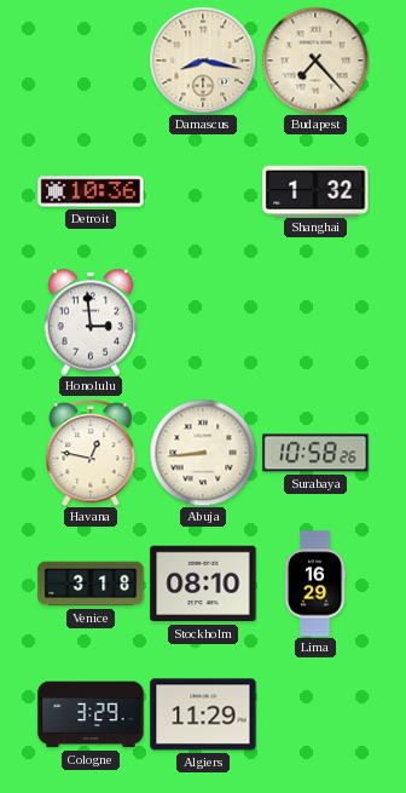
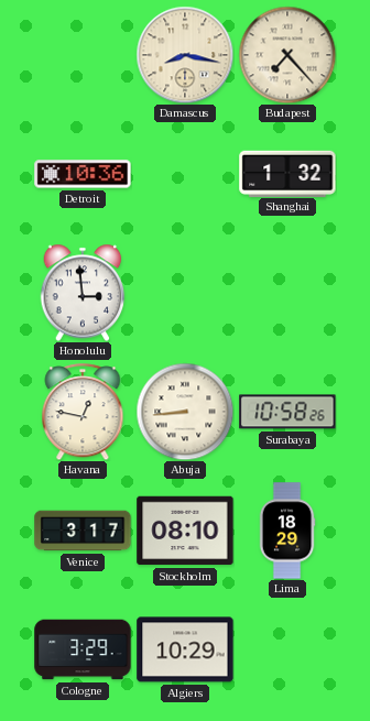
Venice: 3:18 -> 3:17
Lima: 16:29 -> 18:29
Algiers: 11:29 -> 10:29
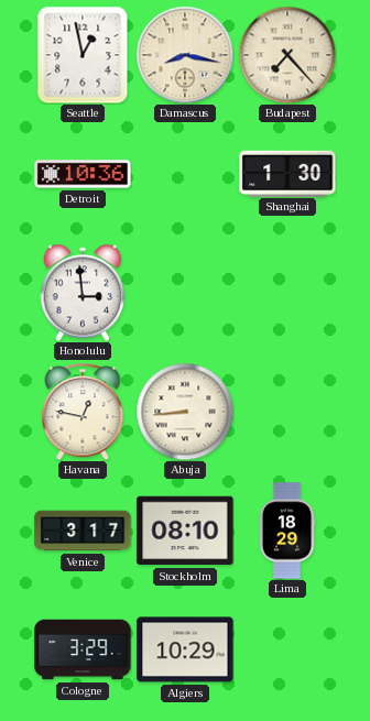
Seattle: none -> 12:58
Shanghai: 1:32 -> 1:30
Surabaya: 10:58 -> none
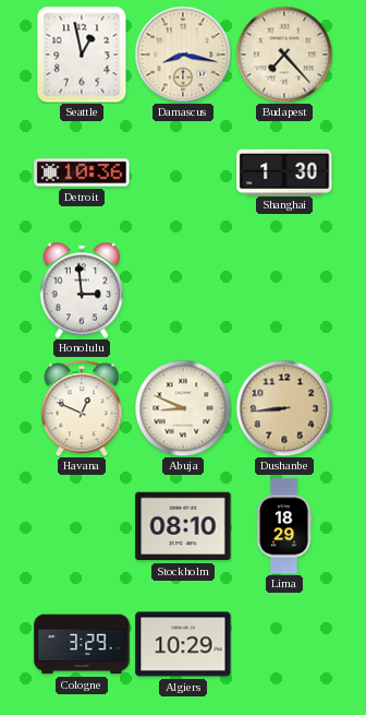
Havana: 12:47 -> 12:49
Abuja: 8:44 -> 8:49
Dushanbe: none -> 8:44
Venice: 3:17 -> none
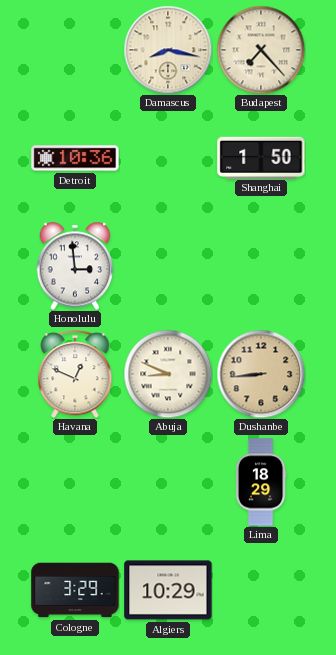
Seattle: 12:58 -> none
Shanghai: 1:30 -> 1:50
Stockholm: 08:10 -> none
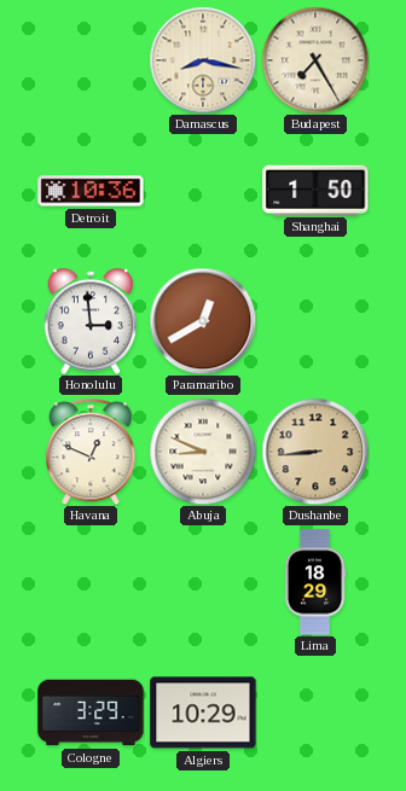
Budapest: 7:23 -> 7:25
Paramaribo: none -> 12:40
